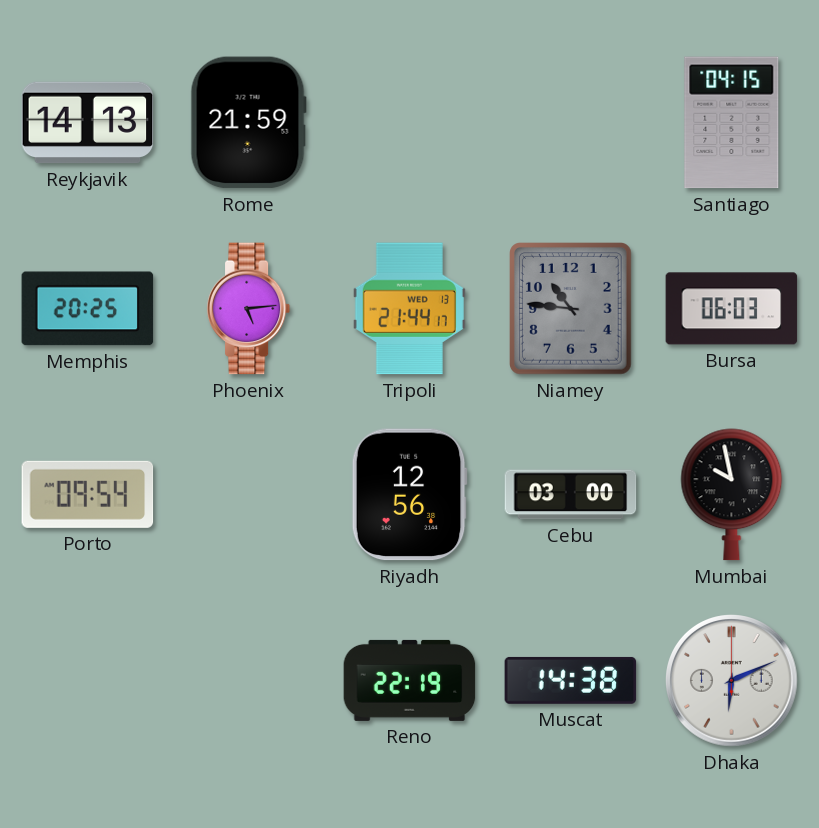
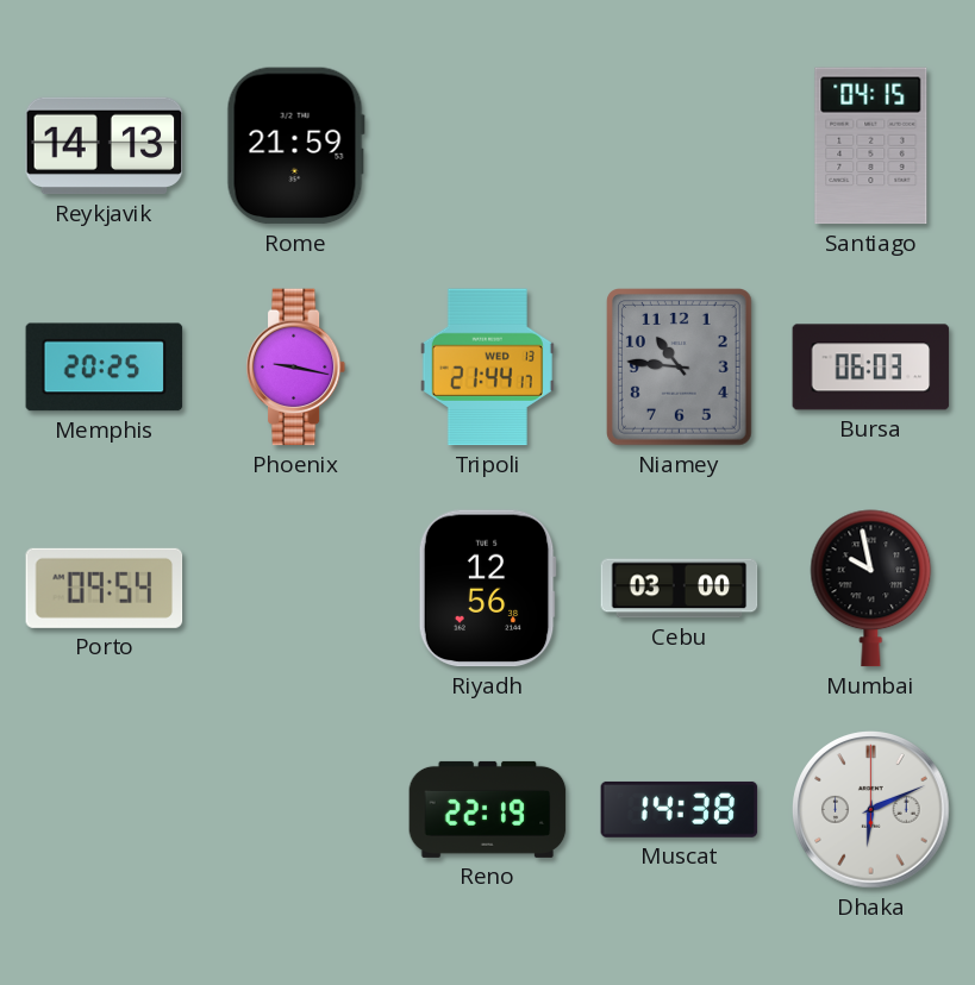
Phoenix: 5:14 -> 9:17
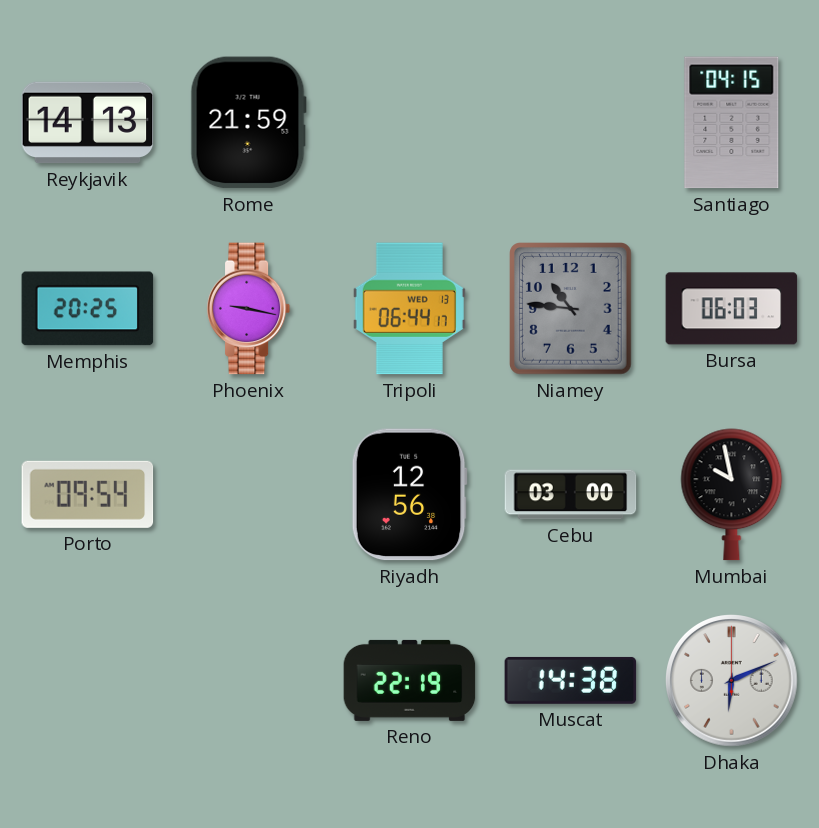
Tripoli: 21:44 -> 06:44
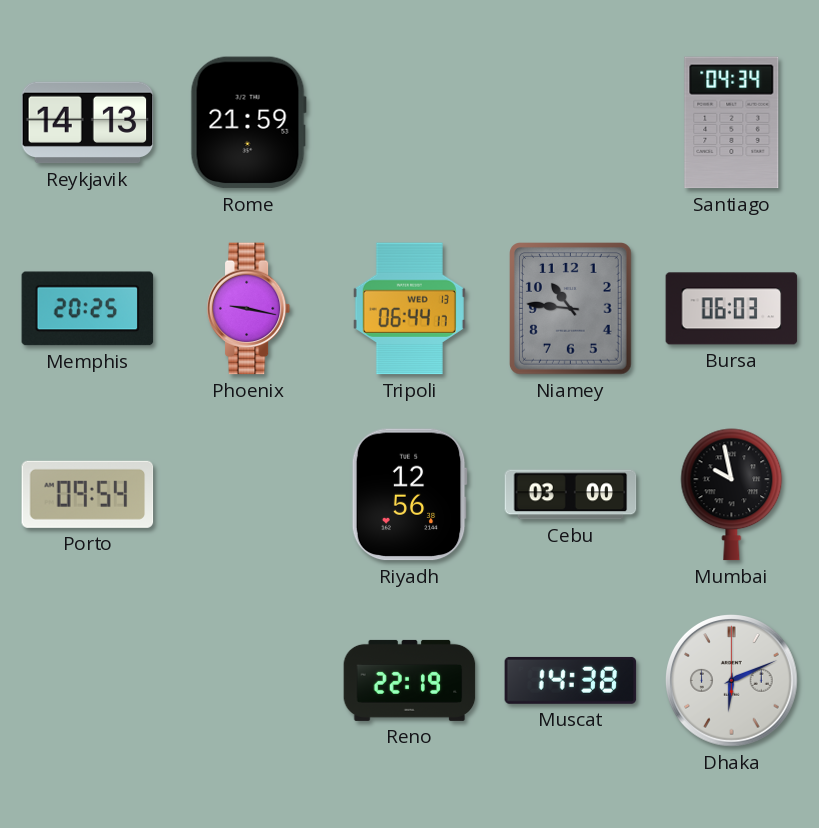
Santiago: 04:15 -> 04:34
